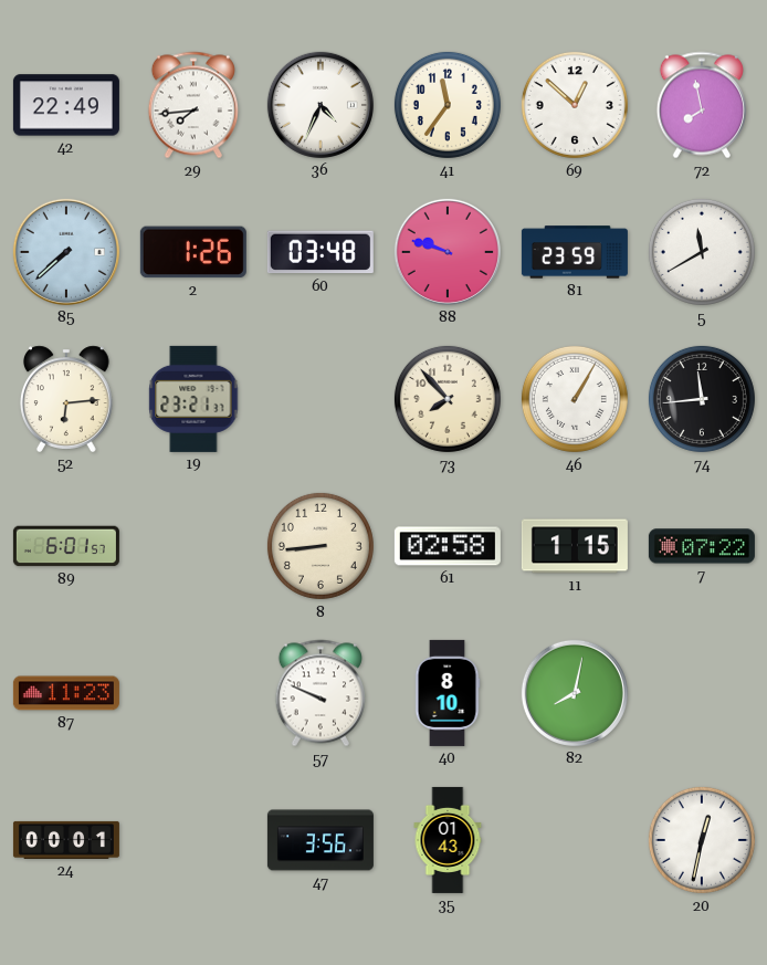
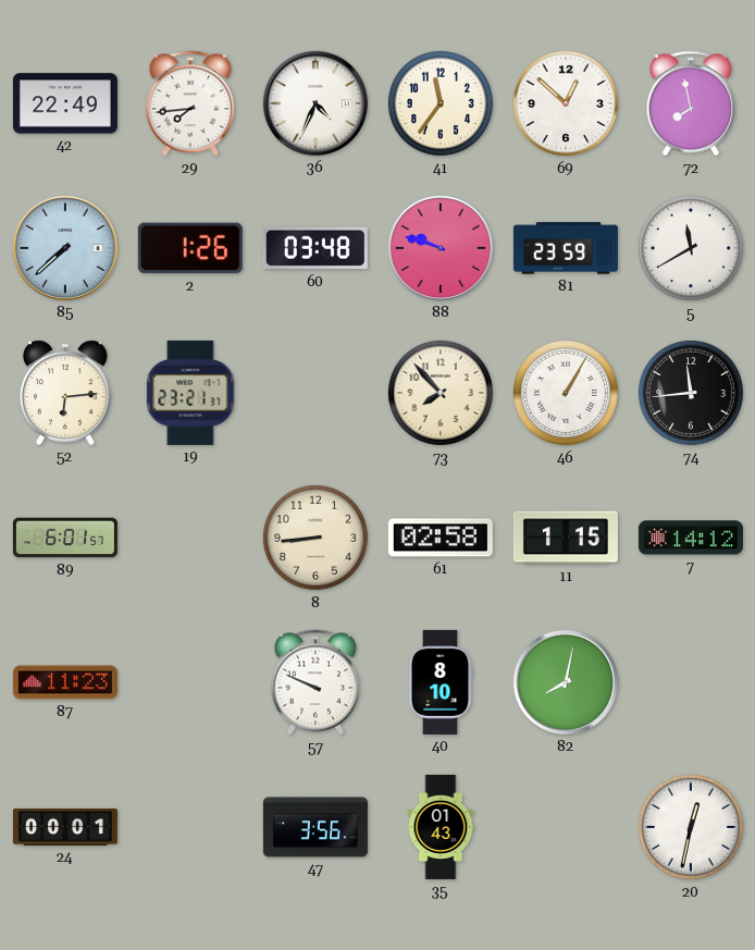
7: 07:22 -> 14:12
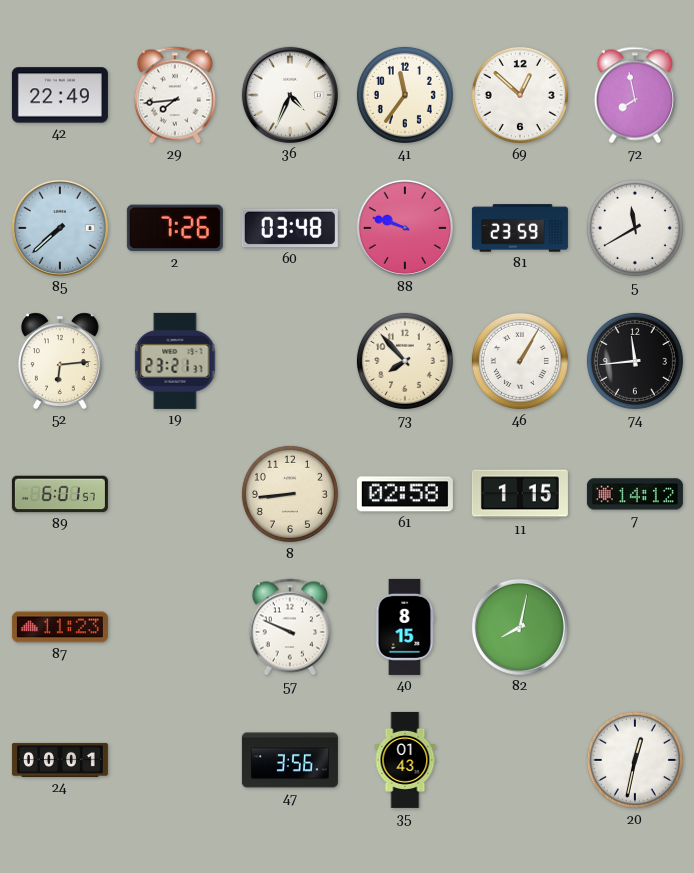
2: 1:26 -> 7:26
40: 8:10 -> 8:15
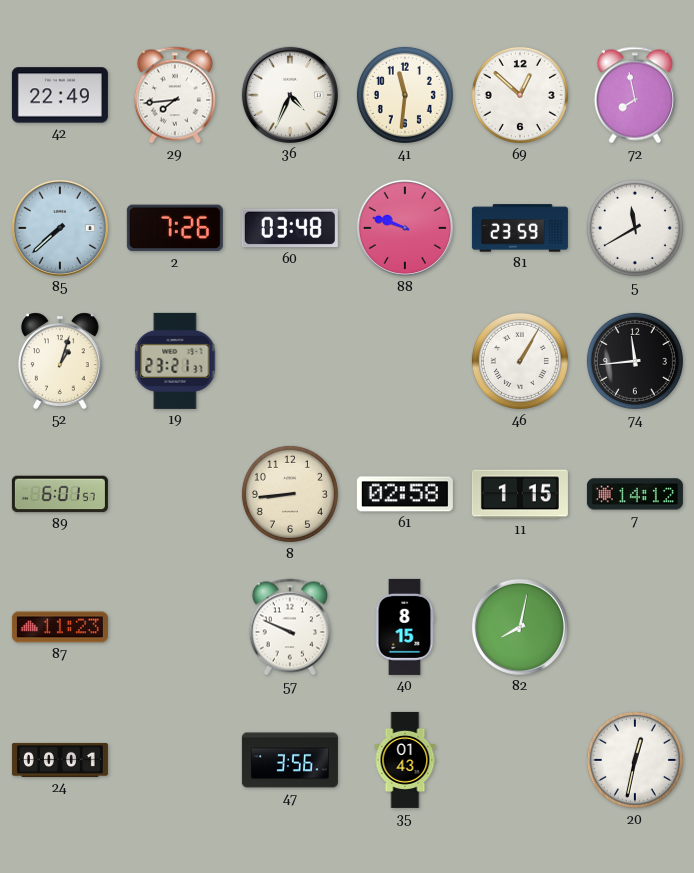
41: 11:36 -> 11:31
52: 6:14 -> 1:03
73: 7:53 -> none
